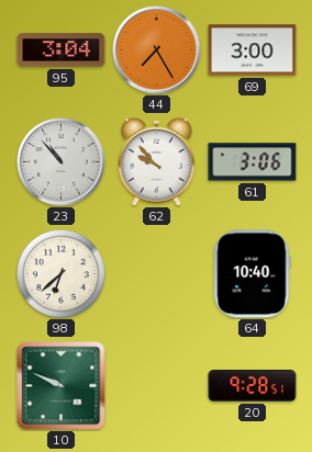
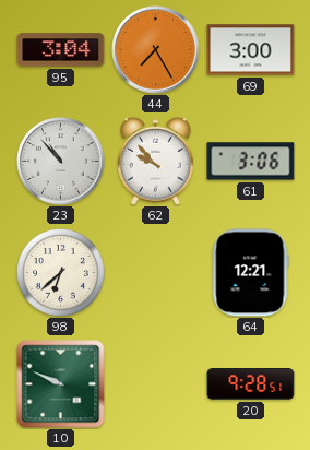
64: 10:40 -> 12:21
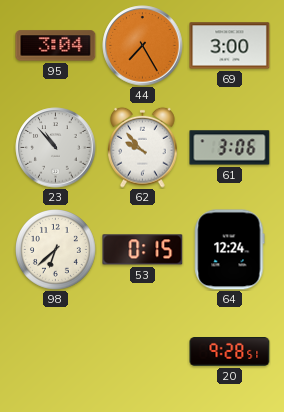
53: none -> 0:15
64: 12:21 -> 12:24
10: 9:49 -> none
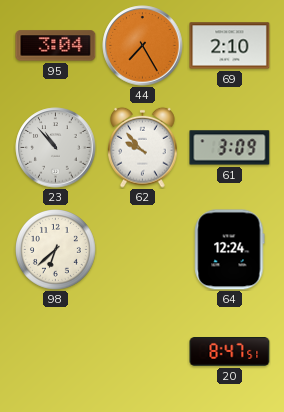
69: 3:00 -> 2:10
61: 3:06 -> 3:09
53: 0:15 -> none
20: 9:28 -> 8:47
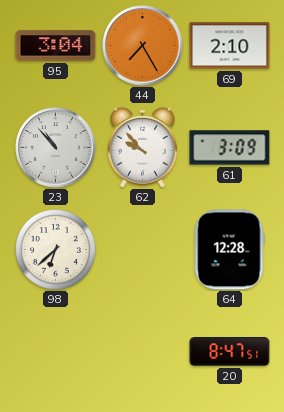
64: 12:24 -> 12:28
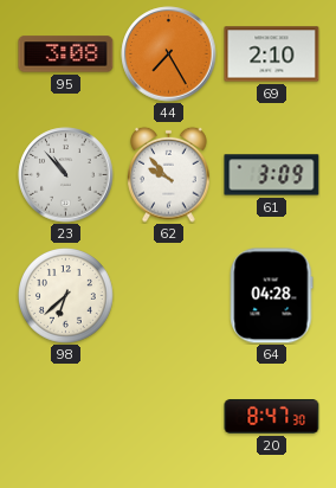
95: 3:04 -> 3:08
64: 12:28 -> 04:28
20: 8:47:51 -> 8:47:30
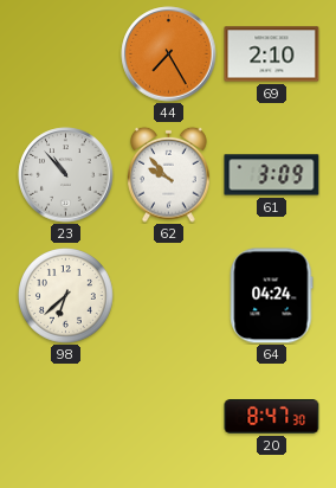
95: 3:08 -> none
64: 04:28 -> 04:24
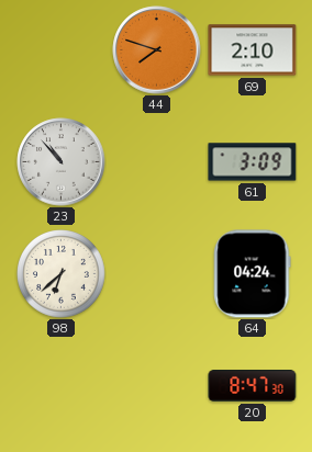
44: 7:25 -> 7:48
62: 9:53 -> none
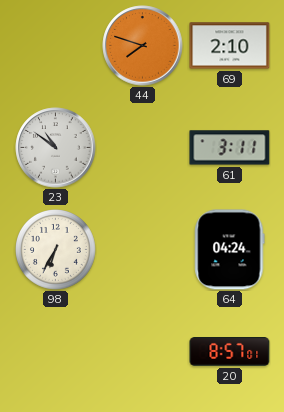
23: 10:53 -> 10:51
61: 3:09 -> 3:11
98: 6:38 -> 6:35
20: 8:47 -> 8:57
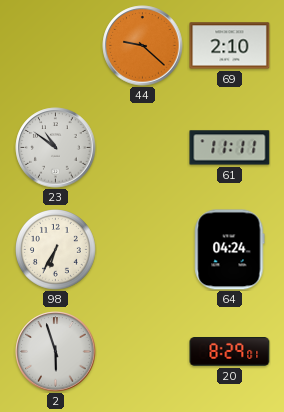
44: 7:48 -> 9:22
61: 3:11 -> 11:11
2: none -> 5:57
20: 8:57 -> 8:29
